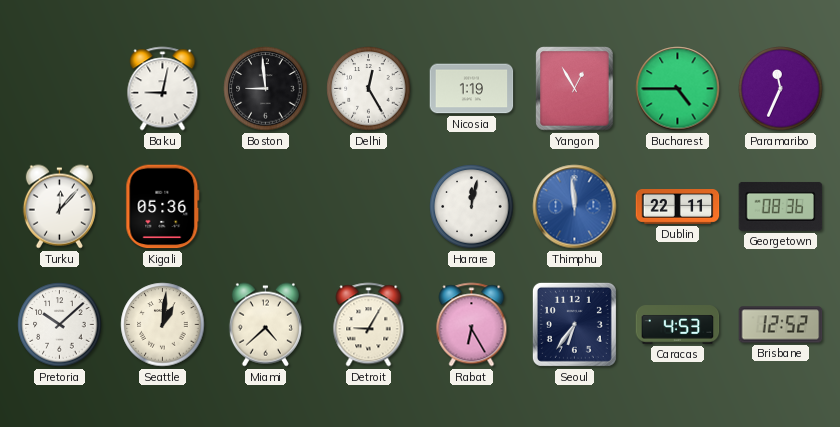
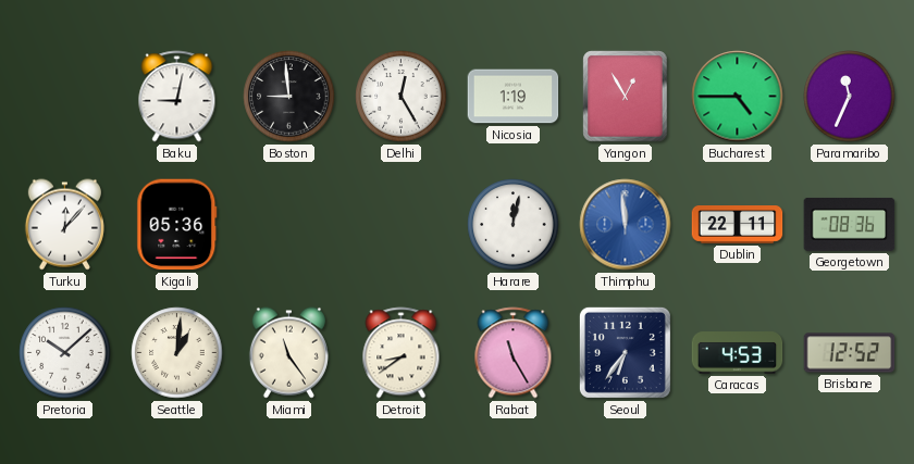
Miami: 4:38 -> 11:24
Detroit: 9:05 -> 8:39
Rabat: 6:25 -> 11:25
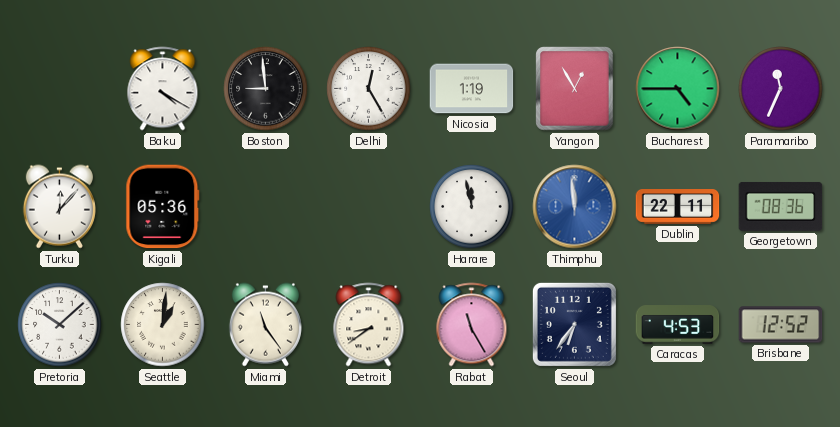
Baku: 9:02 -> 4:20
Harare: 12:02 -> 11:58
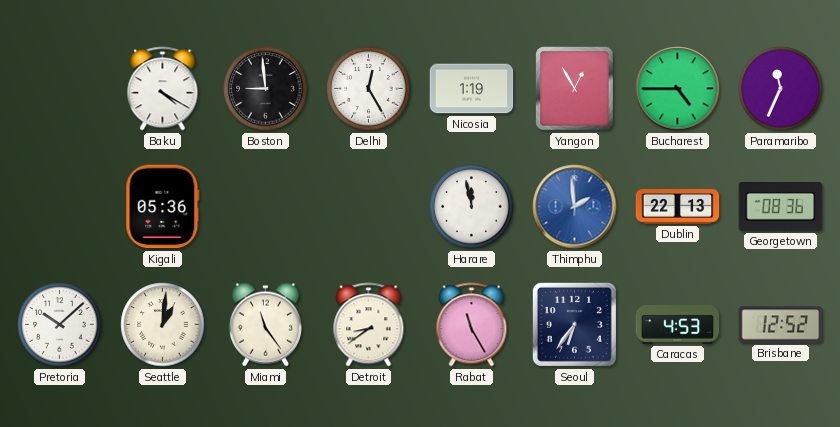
Turku: 12:07 -> none
Thimphu: 11:59 -> 1:59
Dublin: 22:11 -> 22:13
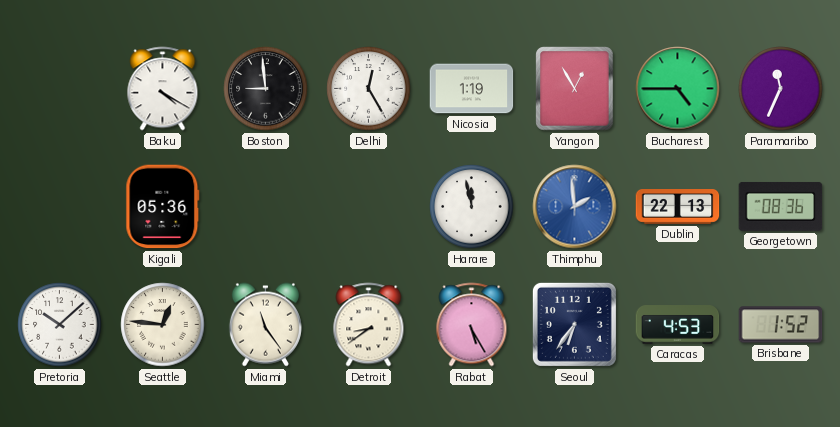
Seattle: 1:01 -> 12:46
Rabat: 11:25 -> 5:25
Brisbane: 12:52 -> 1:52
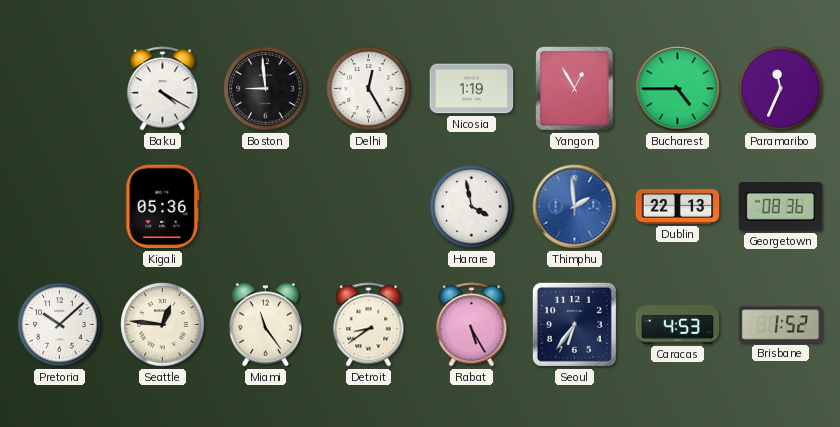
Harare: 11:58 -> 3:58
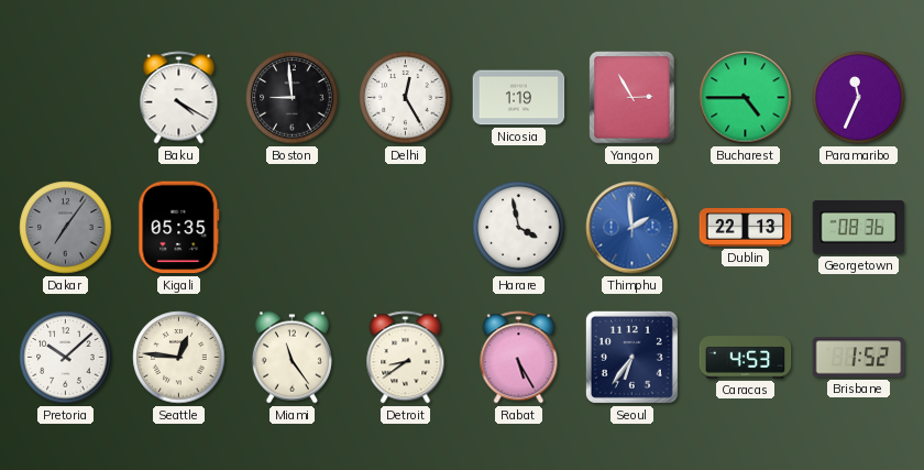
Yangon: 12:55 -> 2:55
Dakar: none -> 7:06
Kigali: 05:36 -> 05:35
